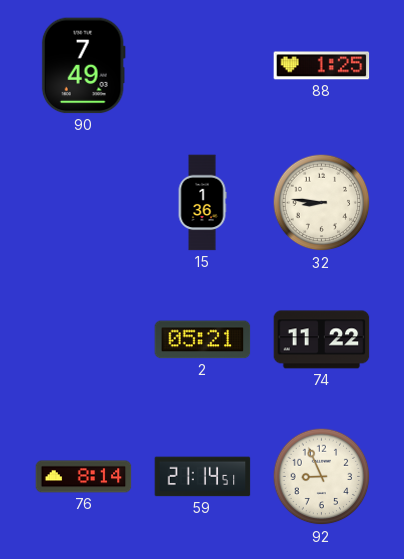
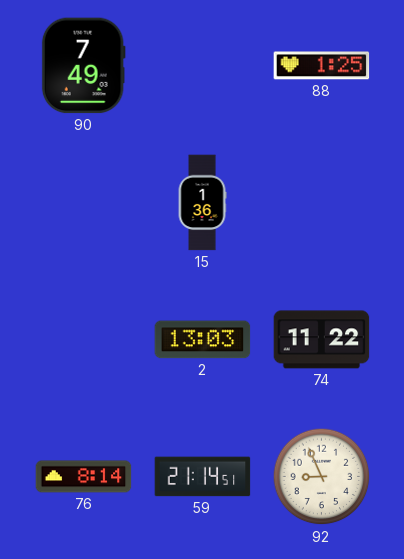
32: 8:46 -> none
2: 05:21 -> 13:03
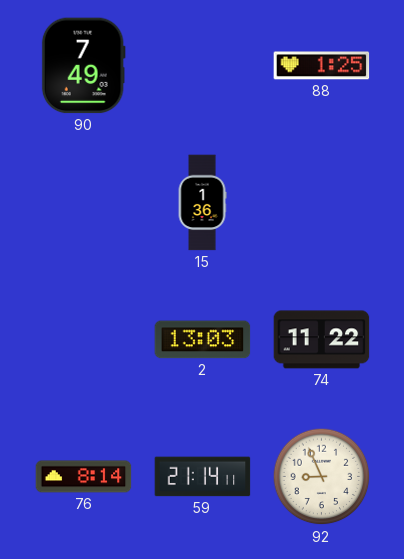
59: 21:14:51 -> 21:14:11
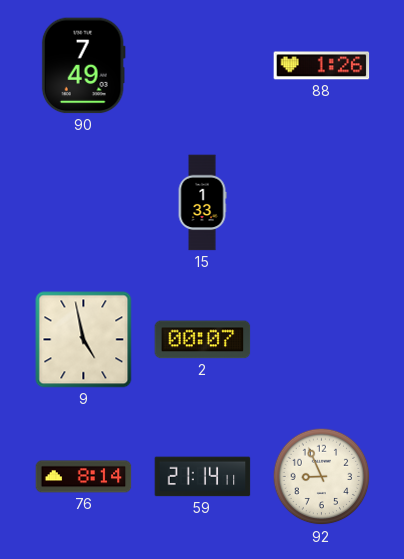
88: 1:25 -> 1:26
15: 1:36 -> 1:33
9: none -> 4:58
2: 13:03 -> 00:07
74: 11:22 -> none
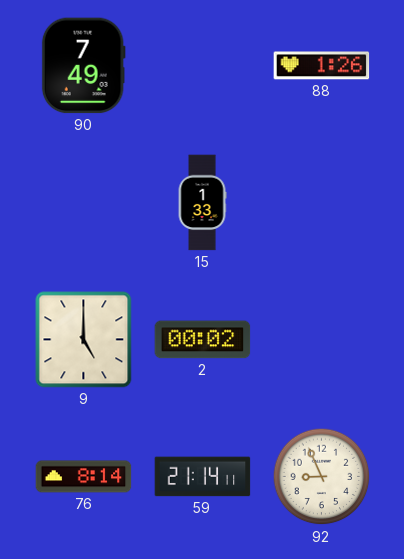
9: 4:58 -> 5:00
2: 00:07 -> 00:02
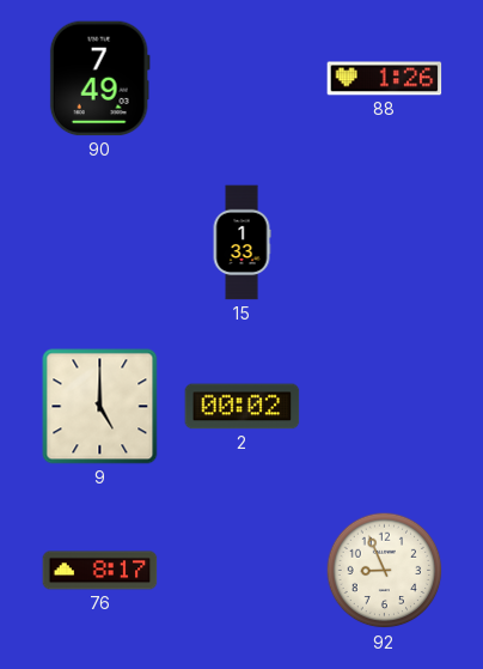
76: 8:14 -> 8:17
59: 21:14 -> none
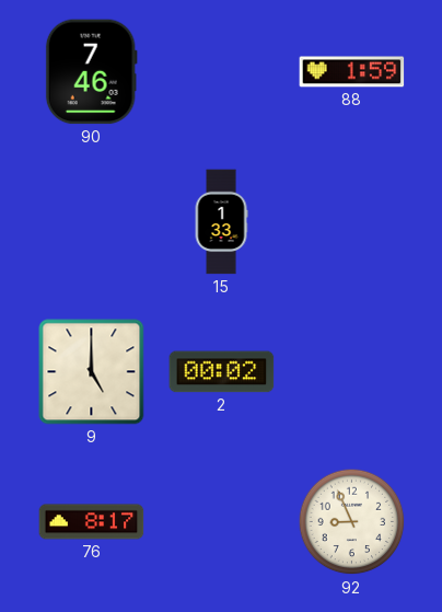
90: 7:49 -> 7:46
88: 1:26 -> 1:59
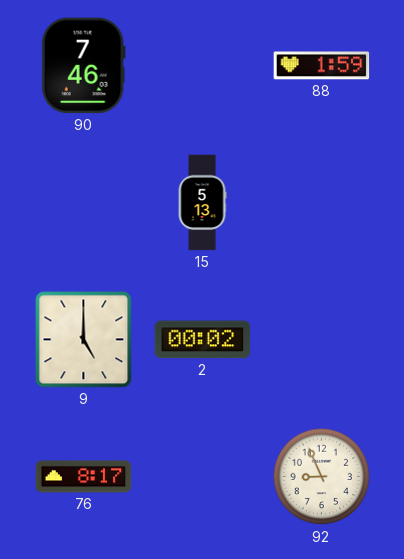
15: 1:33 -> 5:13
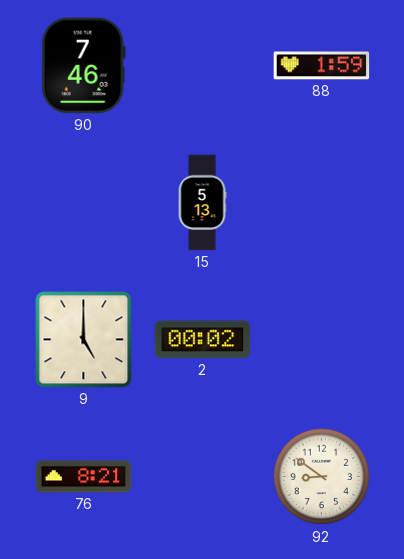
76: 8:17 -> 8:21
92: 8:56 -> 8:51
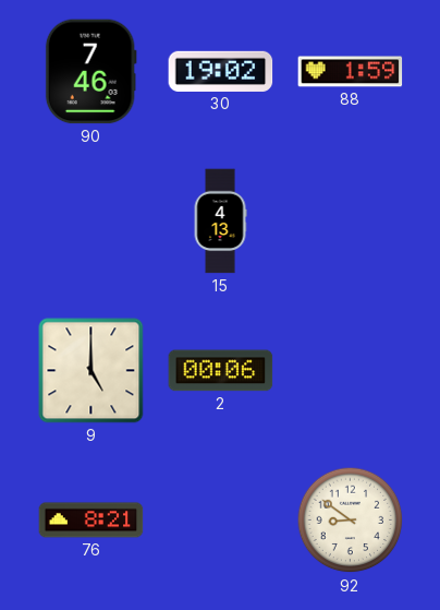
30: none -> 19:02
15: 5:13 -> 4:13
2: 00:02 -> 00:06
